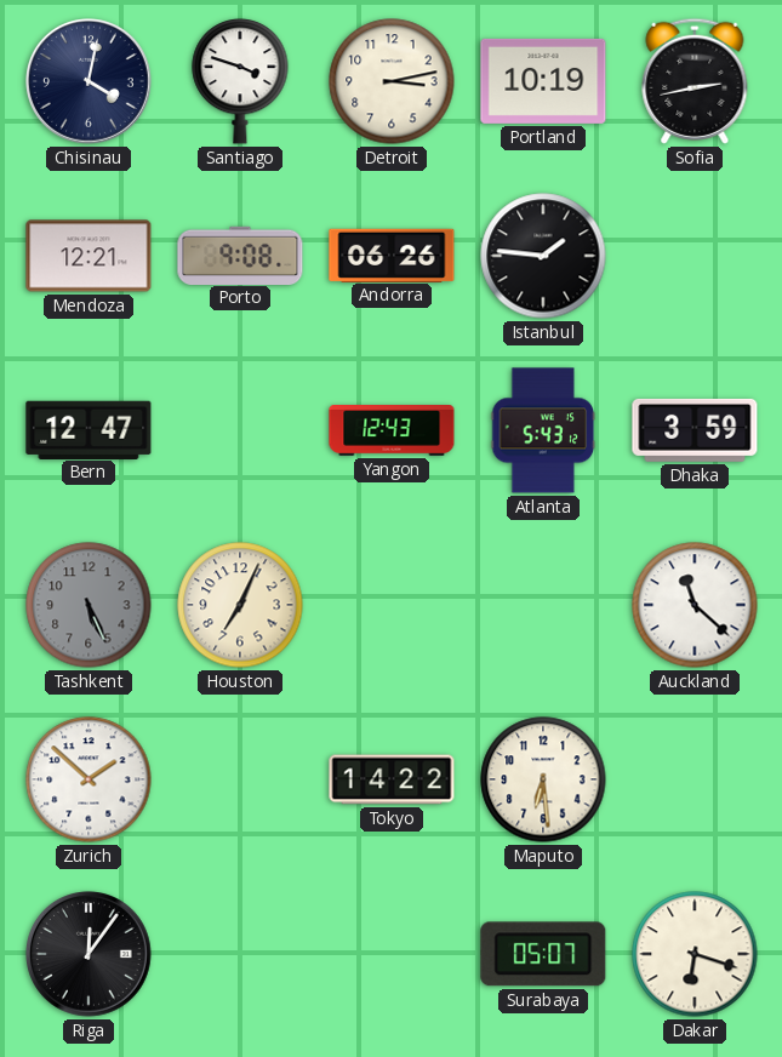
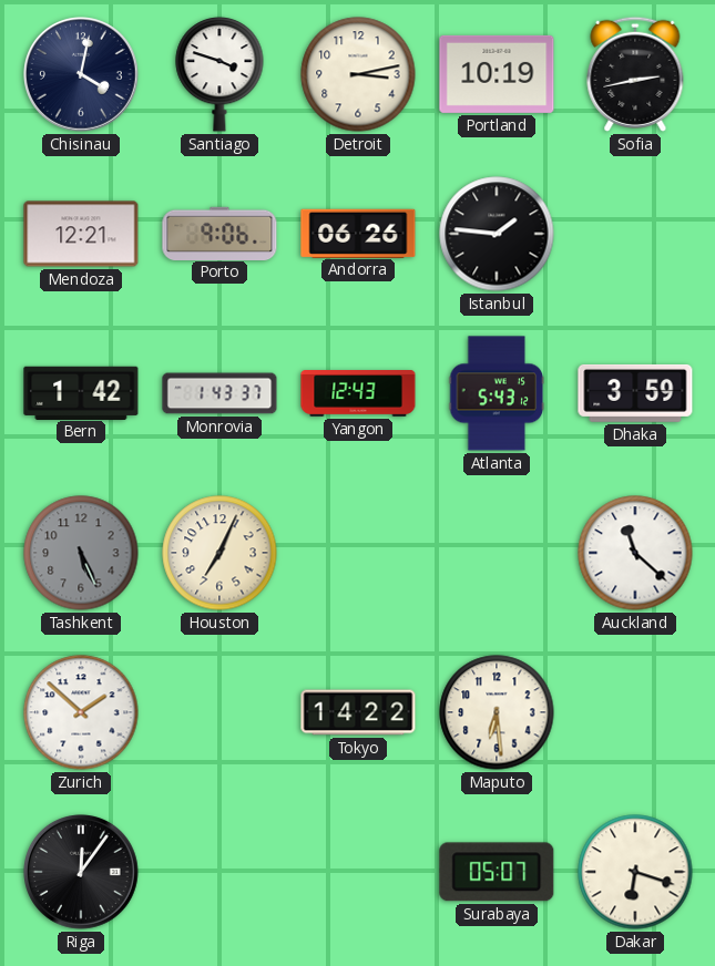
Porto: 9:08 -> 9:06
Bern: 12:47 -> 1:42
Monrovia: none -> 1:43
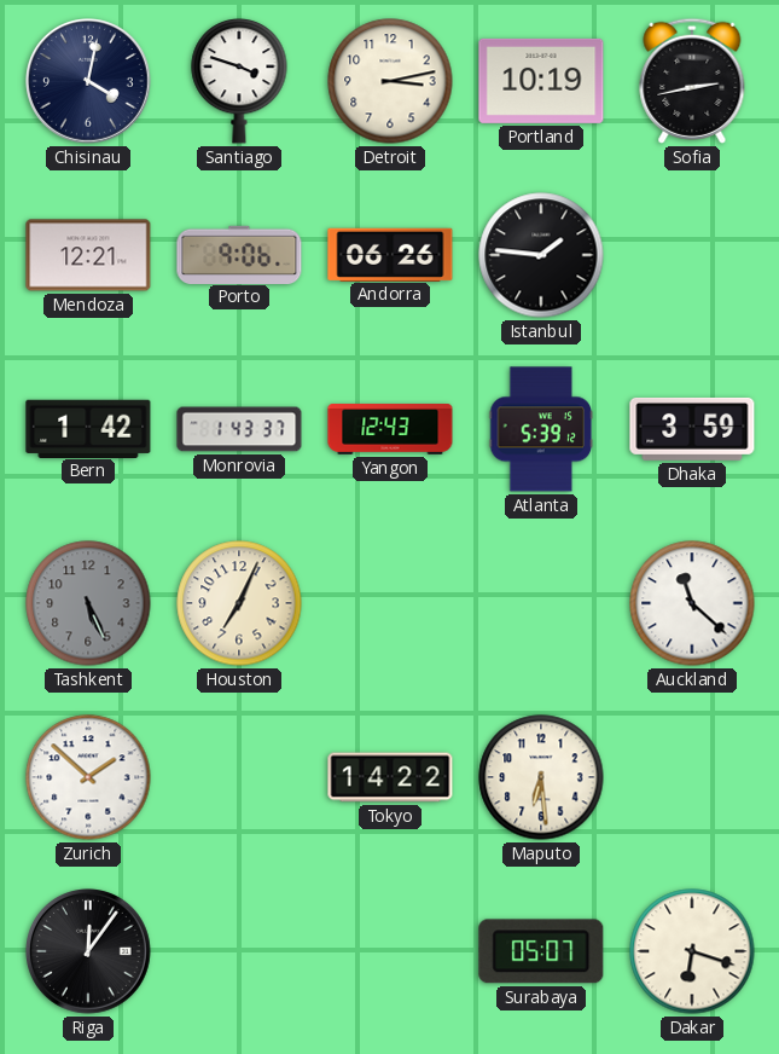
Atlanta: 5:43 -> 5:39
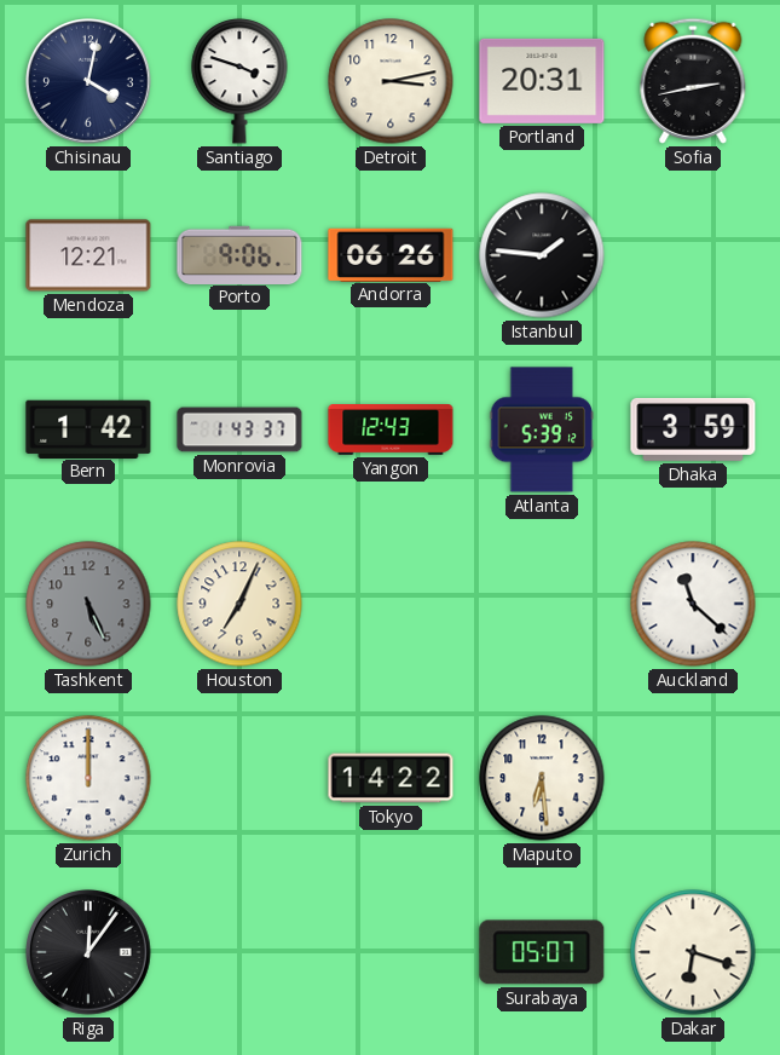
Portland: 10:19 -> 20:31
Zurich: 1:52 -> 12:00
